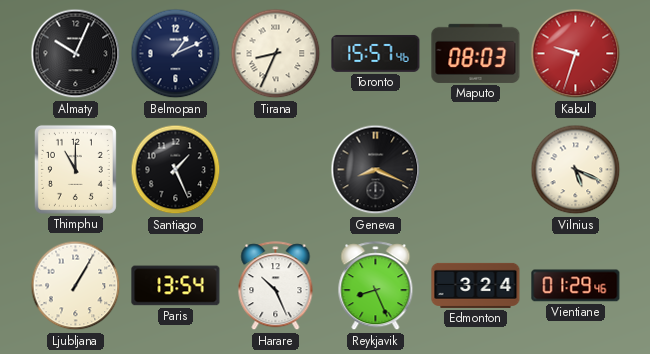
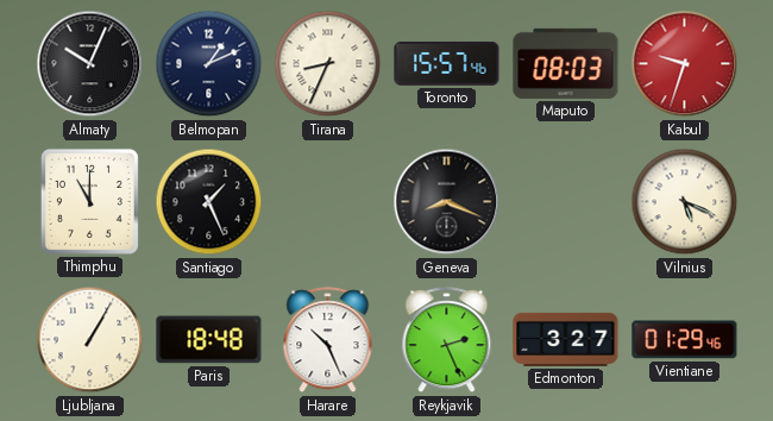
Paris: 13:54 -> 18:48
Reykjavik: 8:26 -> 2:26
Edmonton: 3:24 -> 3:27
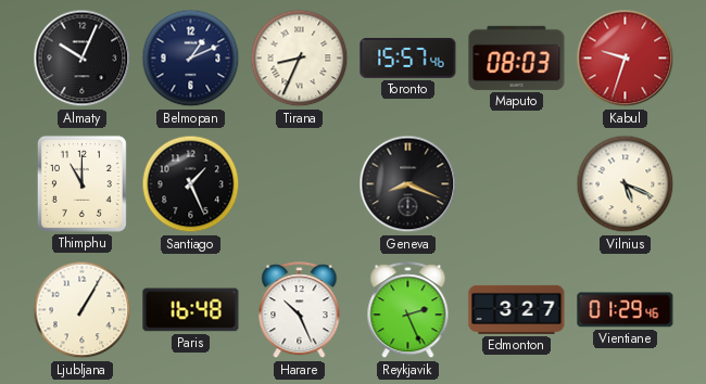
Paris: 18:48 -> 16:48
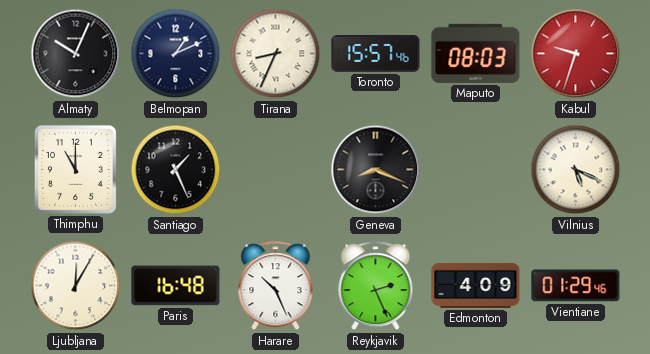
Ljubljana: 1:05 -> 12:05
Edmonton: 3:27 -> 4:09
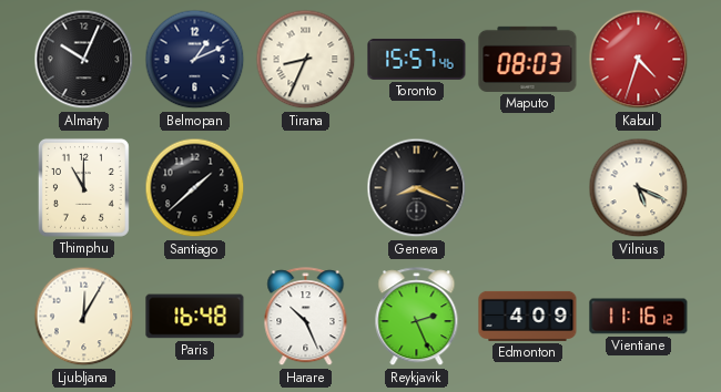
Kabul: 9:33 -> 4:33
Santiago: 1:26 -> 1:38
Vientiane: 01:29 -> 11:16
